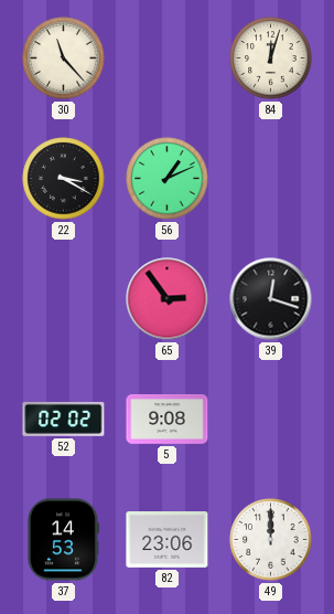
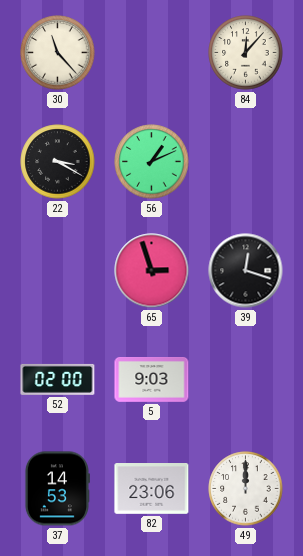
84: 12:03 -> 12:07
65: 2:54 -> 2:57
52: 02:02 -> 02:00
5: 9:08 -> 9:03
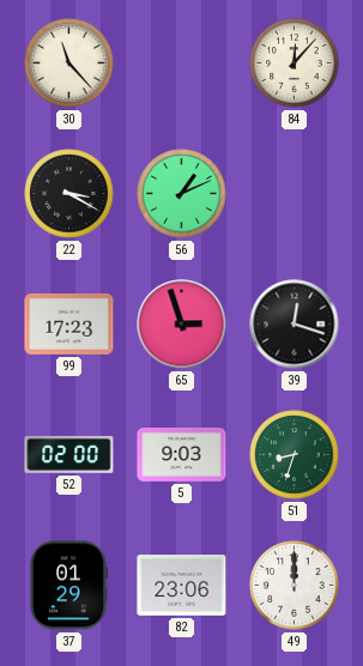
99: none -> 17:23
51: none -> 8:33
37: 14:53 -> 01:29
